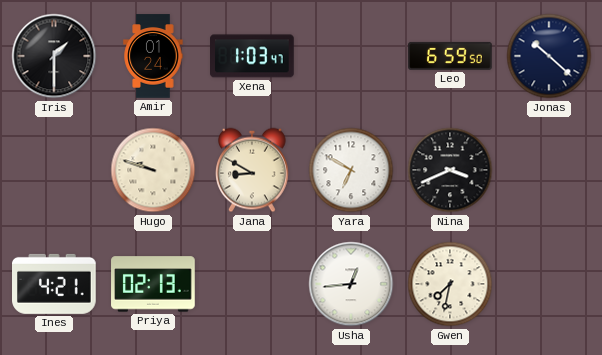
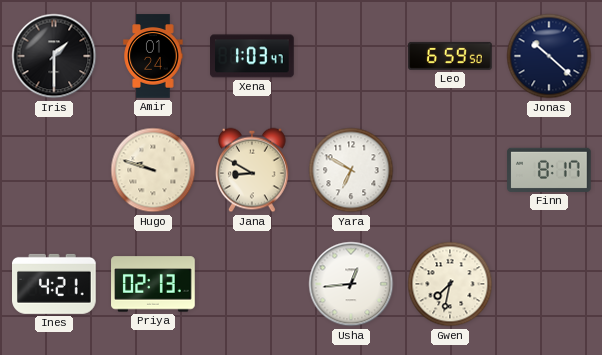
Nina: 3:41 -> none
Finn: none -> 8:17
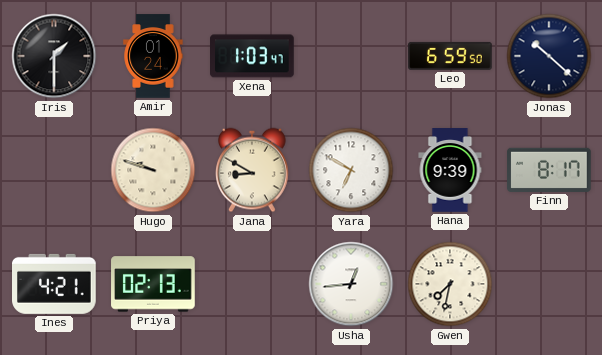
Hana: none -> 9:39
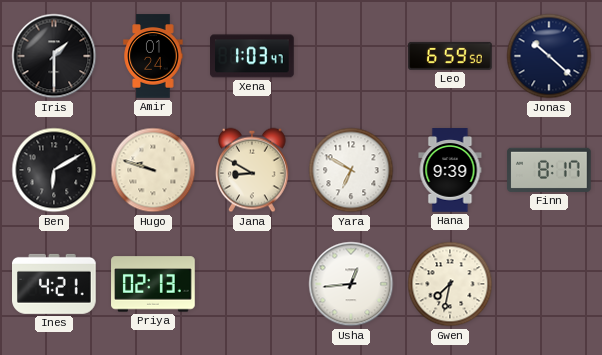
Ben: none -> 6:10
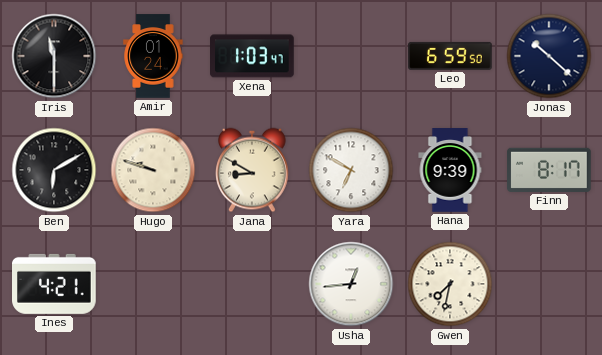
Iris: 1:30 -> 11:30
Priya: 02:13 -> none
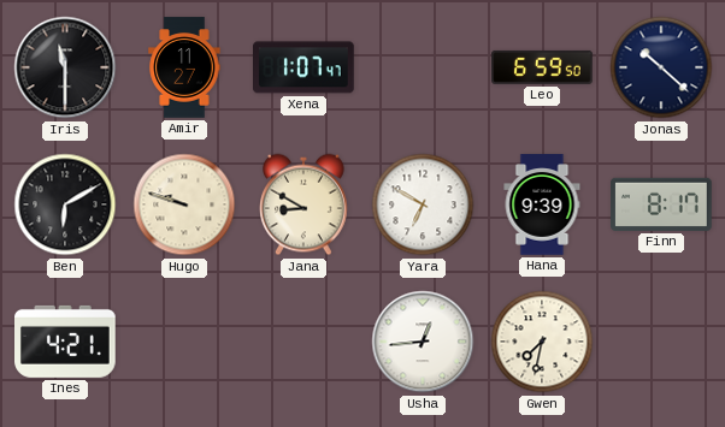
Amir: 01:24 -> 11:27
Xena: 1:03 -> 1:07
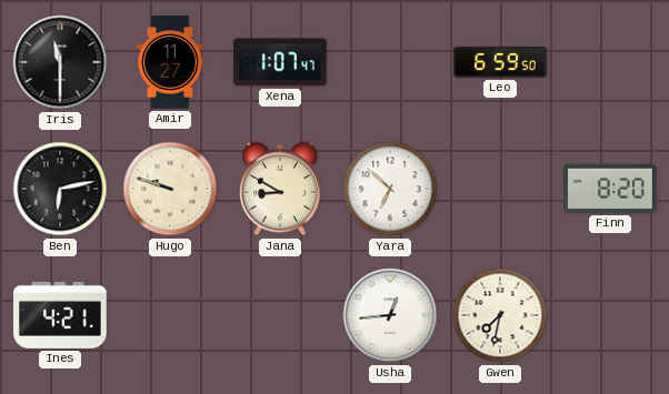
Jonas: 10:22 -> none
Ben: 6:10 -> 6:13
Yara: 6:50 -> 6:52
Hana: 9:39 -> none
Finn: 8:17 -> 8:20
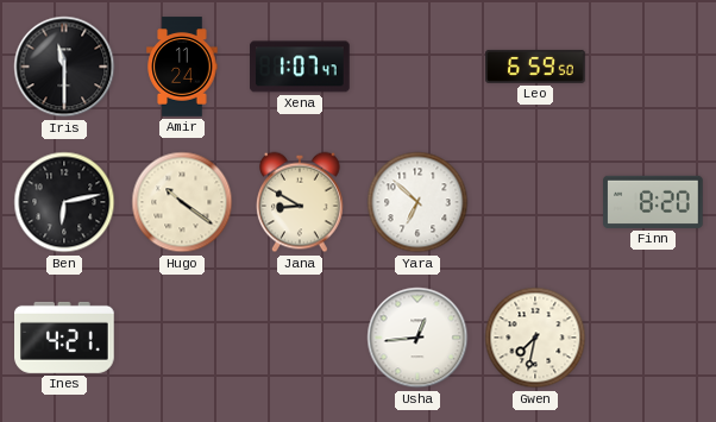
Amir: 11:27 -> 11:24
Hugo: 9:48 -> 10:21
